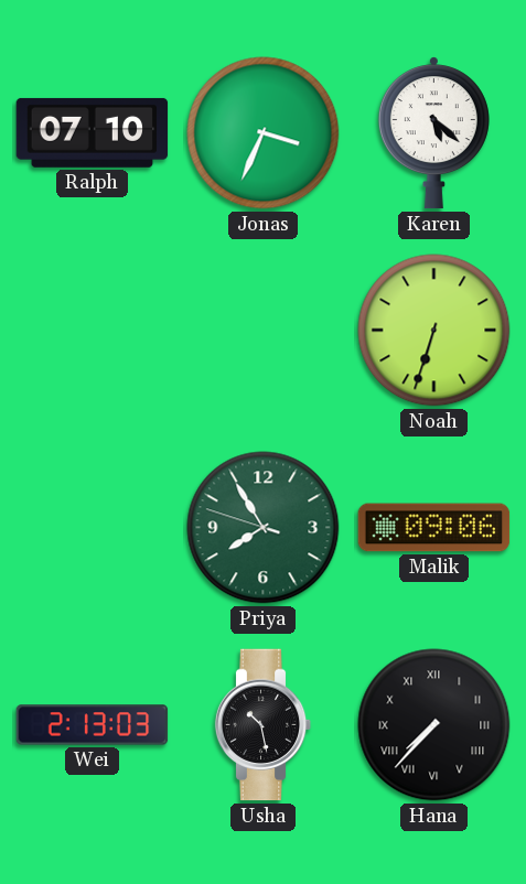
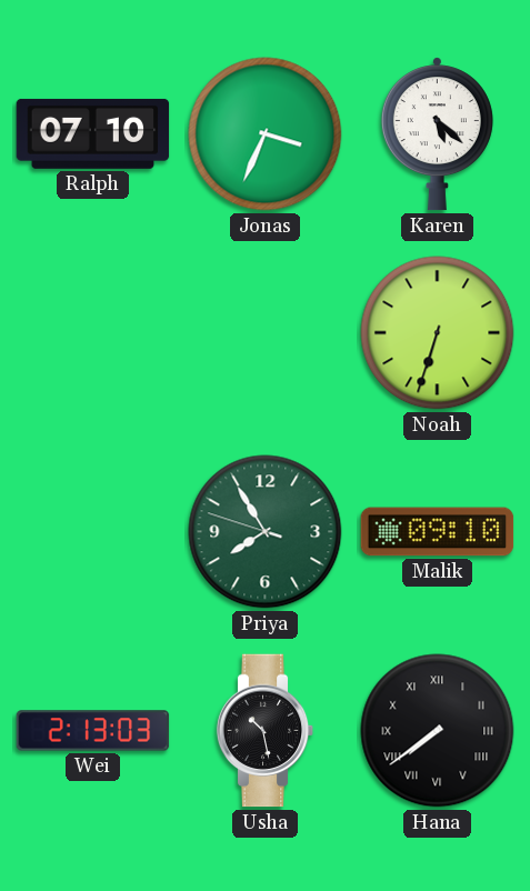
Malik: 09:06 -> 09:10
Hana: 7:37 -> 7:39
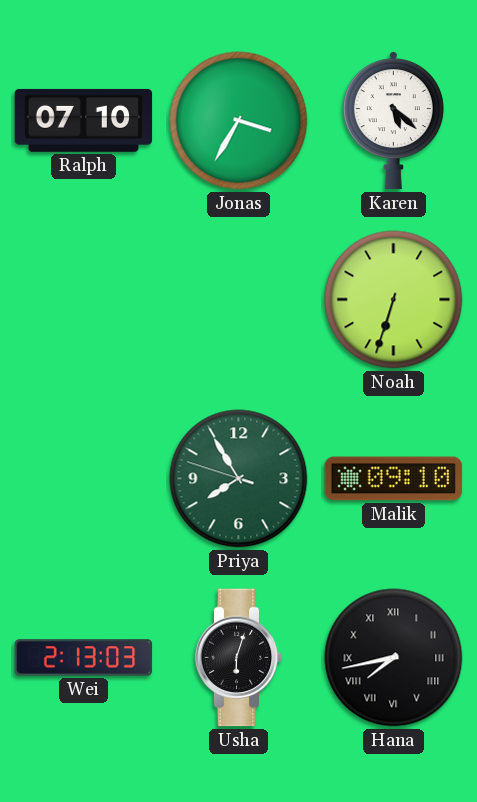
Jonas: 3:34 -> 3:35
Usha: 10:28 -> 6:03
Hana: 7:39 -> 7:43
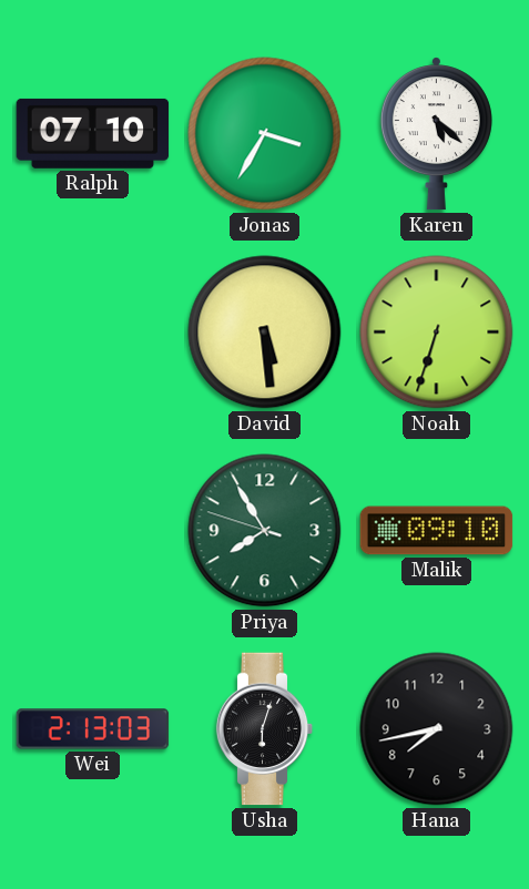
David: none -> 5:29
Hana numerals: Roman -> Arabic
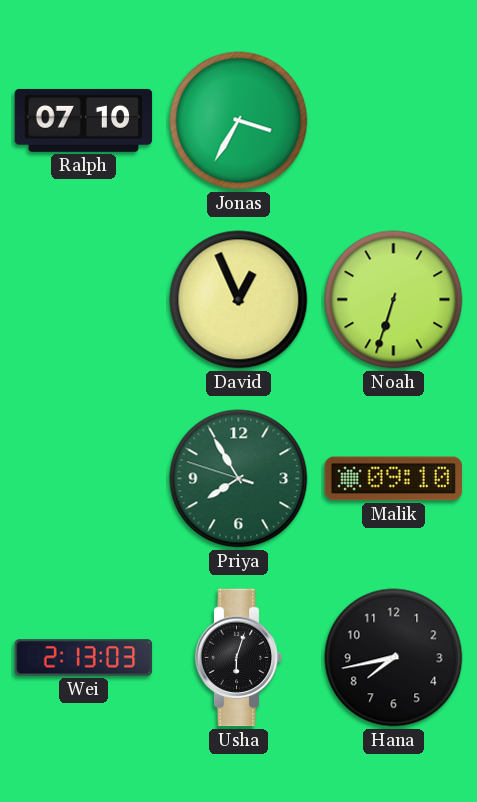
Karen: 5:22 -> none
David: 5:29 -> 12:56
